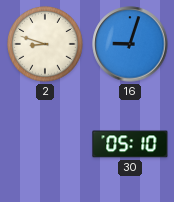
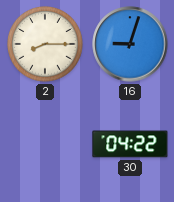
2: 8:48 -> 8:15
30: 05:10 -> 04:22
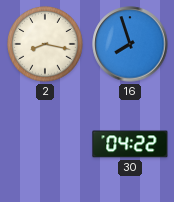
2: 8:15 -> 8:17
16: 9:03 -> 7:57
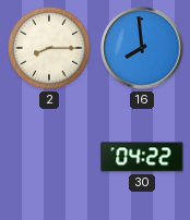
2: 8:17 -> 8:15
16: 7:57 -> 7:59
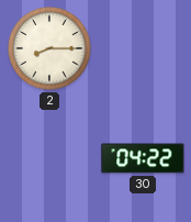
16: 7:59 -> none
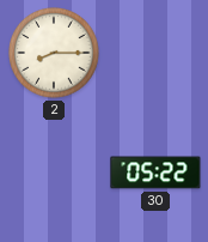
30: 04:22 -> 05:22
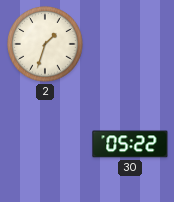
2: 8:15 -> 1:33
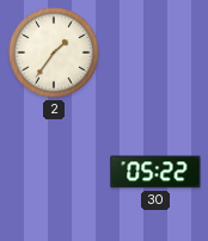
2: 1:33 -> 1:36
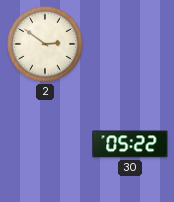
2: 1:36 -> 2:51
